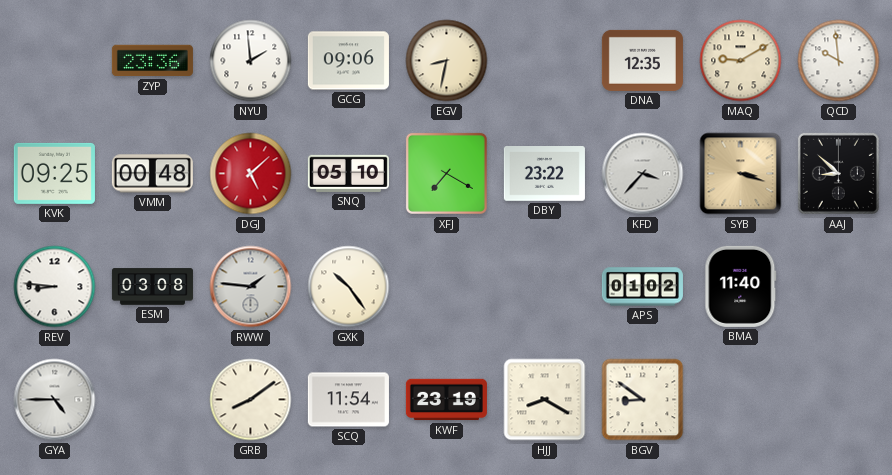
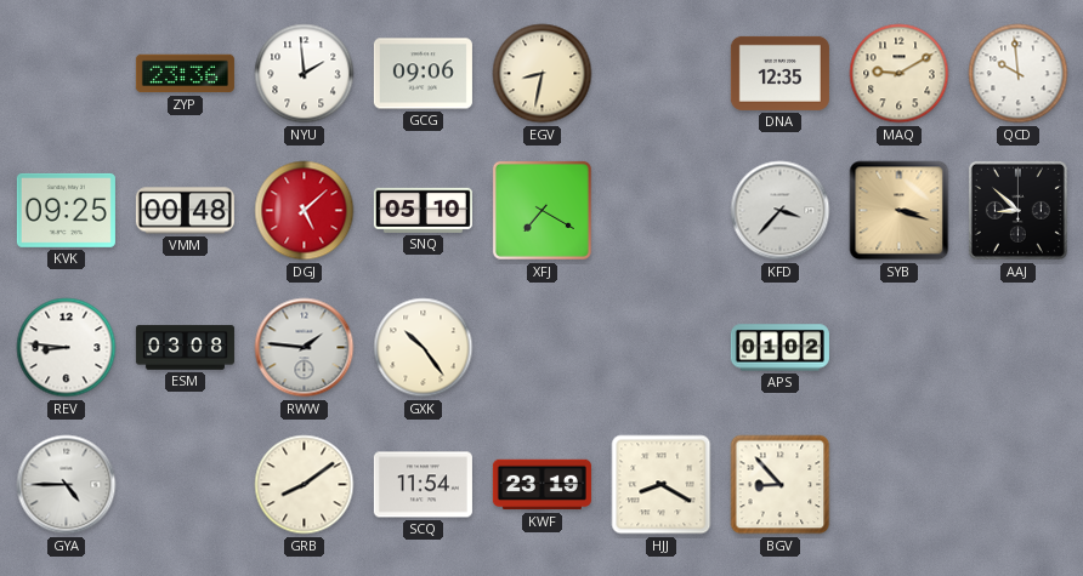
DBY: 23:22 -> none
BMA: 11:40 -> none
BGV: 8:51 -> 8:53
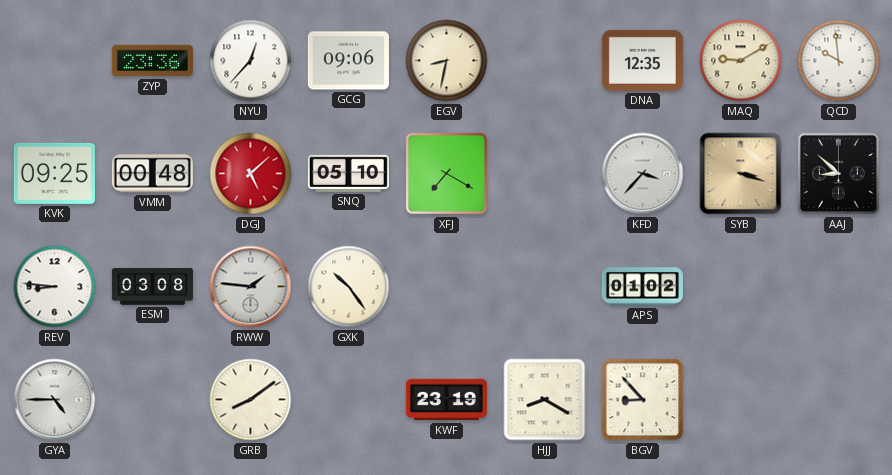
NYU: 1:59 -> 12:37
SCQ: 11:54 -> none
